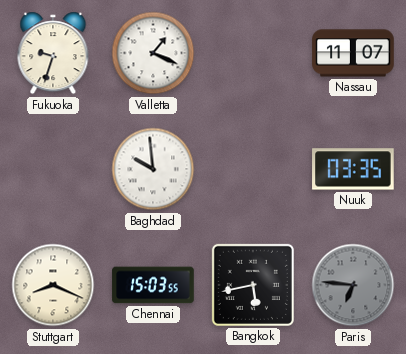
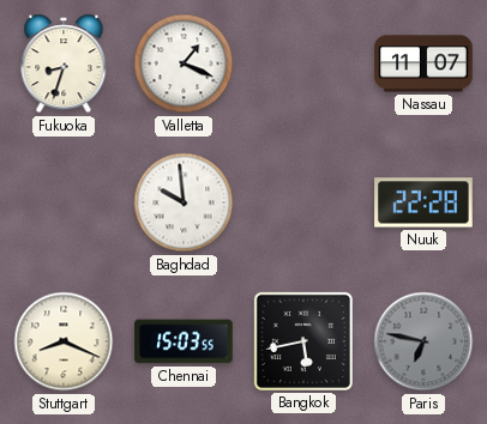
Fukuoka: 9:33 -> 8:33
Nuuk: 03:35 -> 22:28
Paris: 6:46 -> 6:47
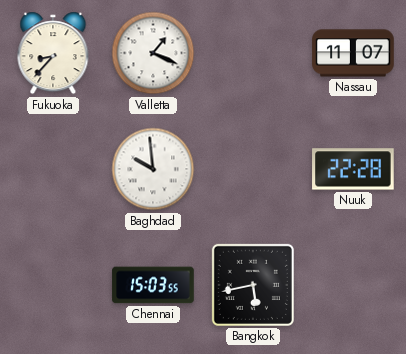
Fukuoka: 8:33 -> 8:37
Stuttgart: 8:19 -> none
Paris: 6:47 -> none
